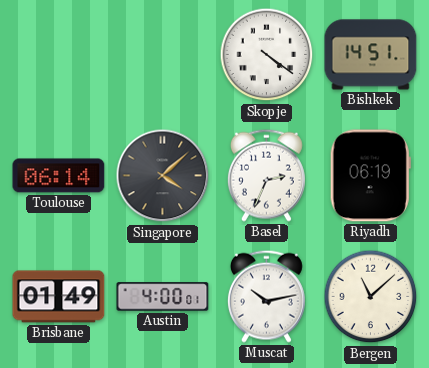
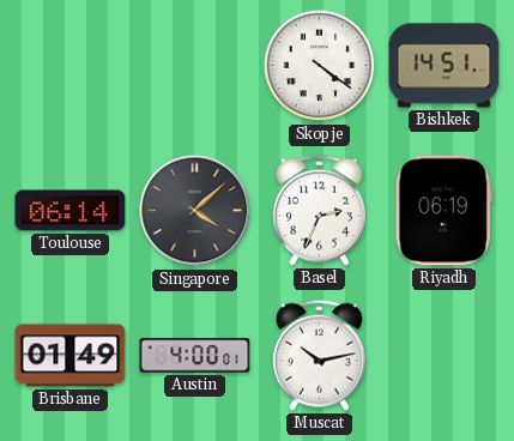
Bergen: 11:08 -> none
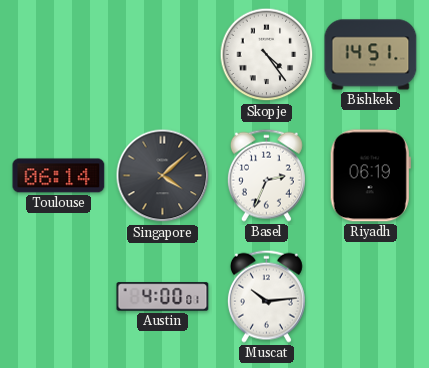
Skopje: 4:21 -> 4:24
Brisbane: 01:49 -> none
Muscat: 10:13 -> 10:14
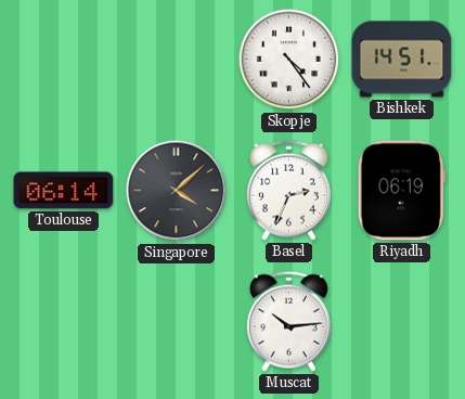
Austin: 4:00 -> none
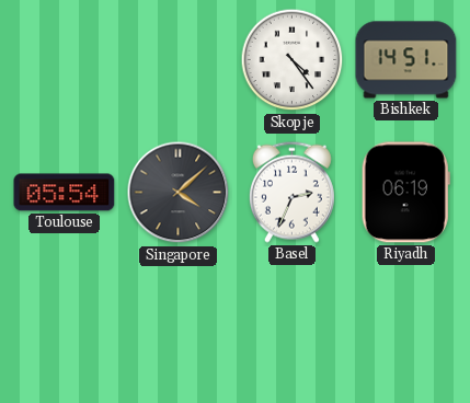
Toulouse: 06:14 -> 05:54
Muscat: 10:14 -> none
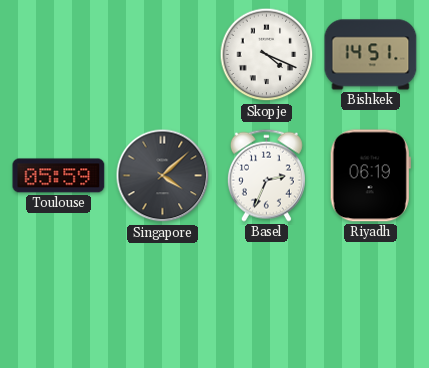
Skopje: 4:24 -> 4:19
Toulouse: 05:54 -> 05:59
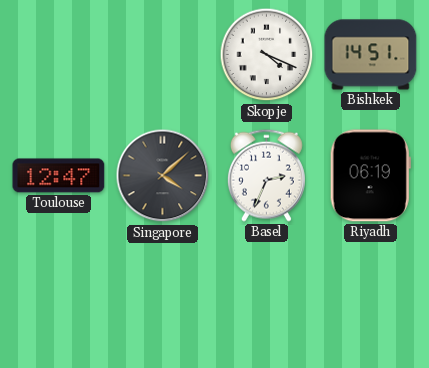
Toulouse: 05:59 -> 12:47
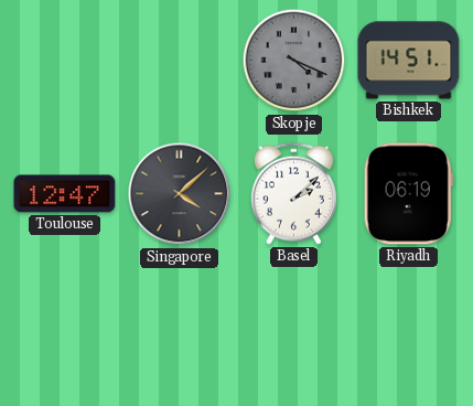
Skopje dial: white -> grey
Basel: 2:34 -> 2:08
